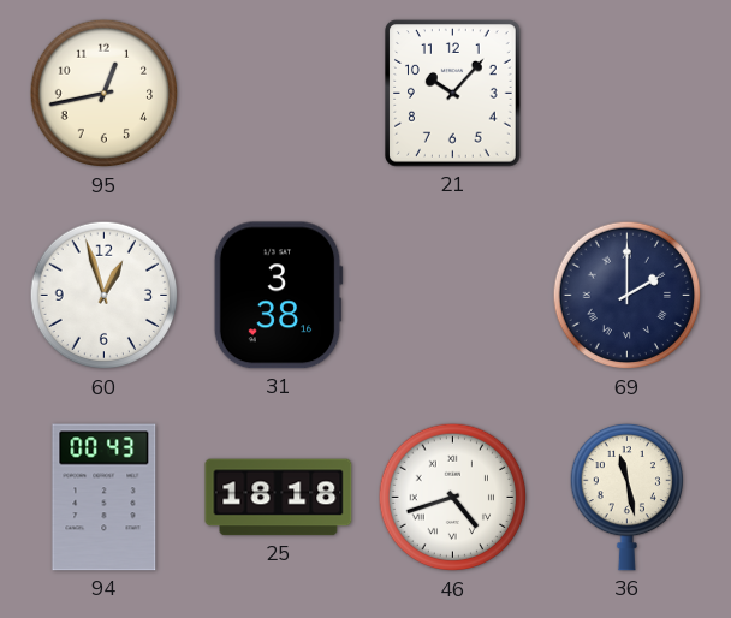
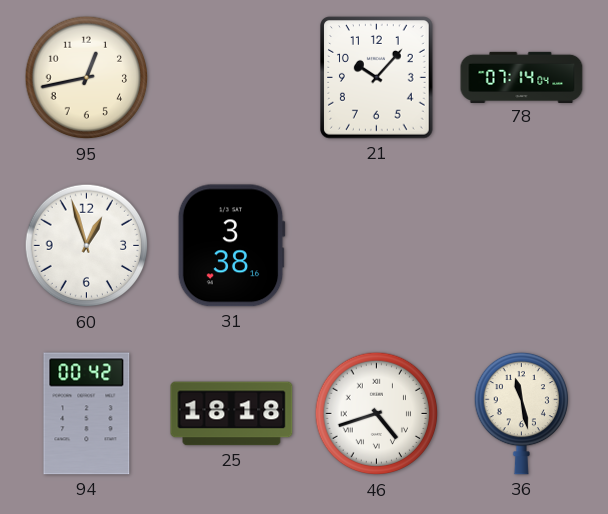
78: none -> 07:14
69: 2:00 -> none
94: 00:43 -> 00:42
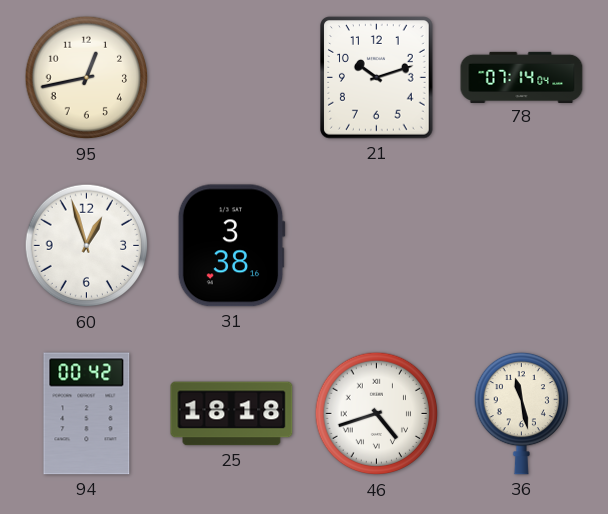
21: 10:07 -> 10:12
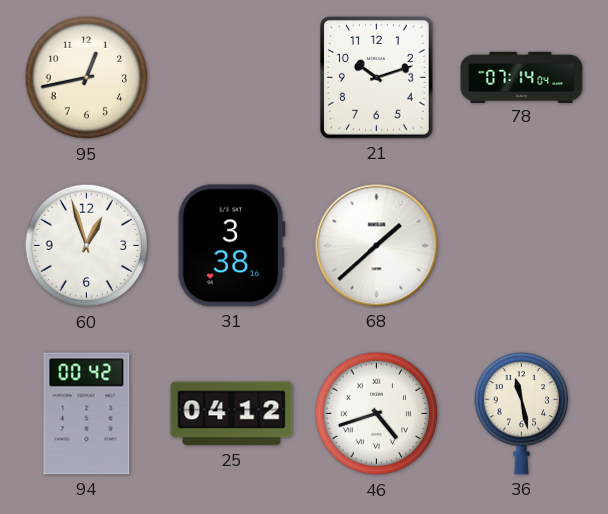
68: none -> 1:38
25: 18:18 -> 04:12
